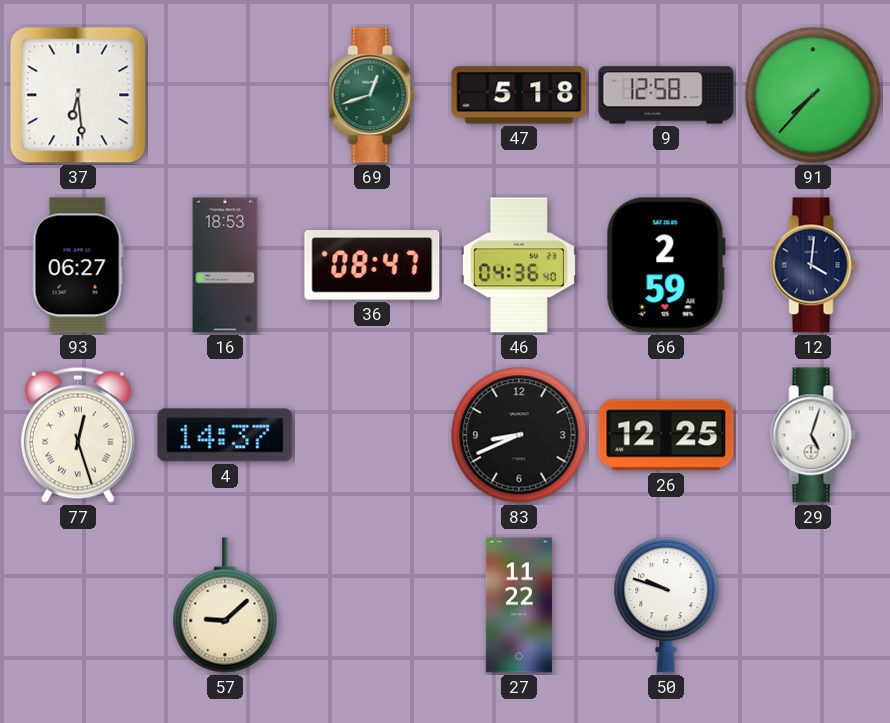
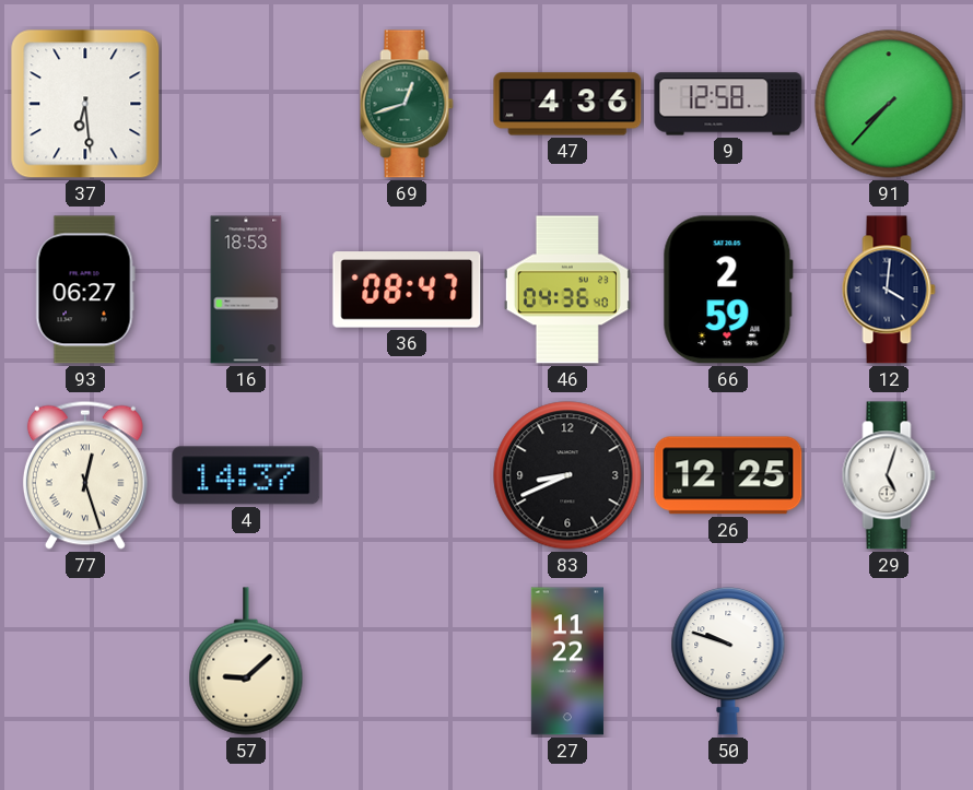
47: 5:18 -> 4:36
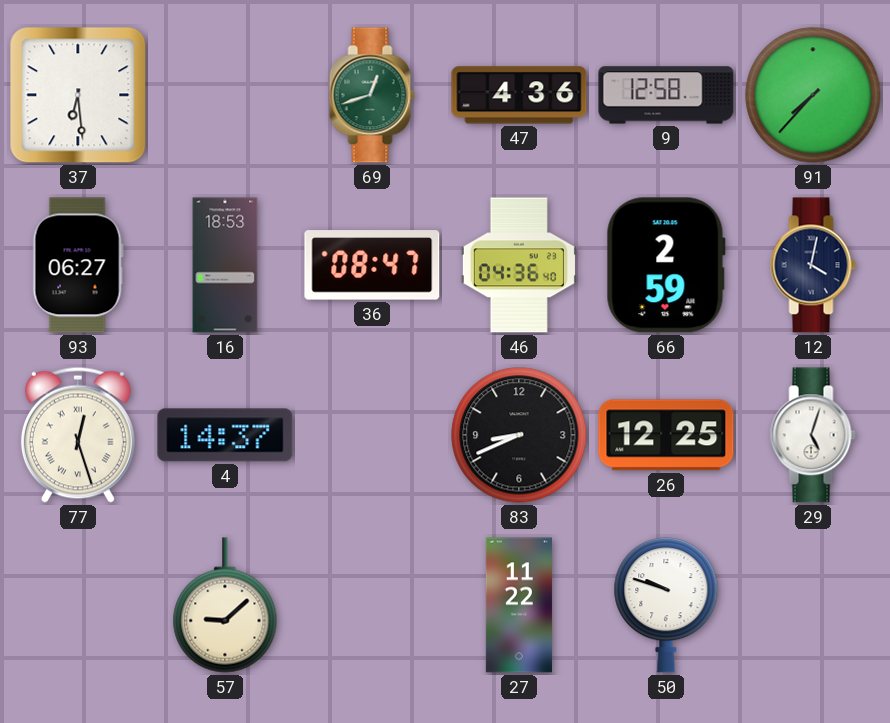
12: 4:01 -> 4:02
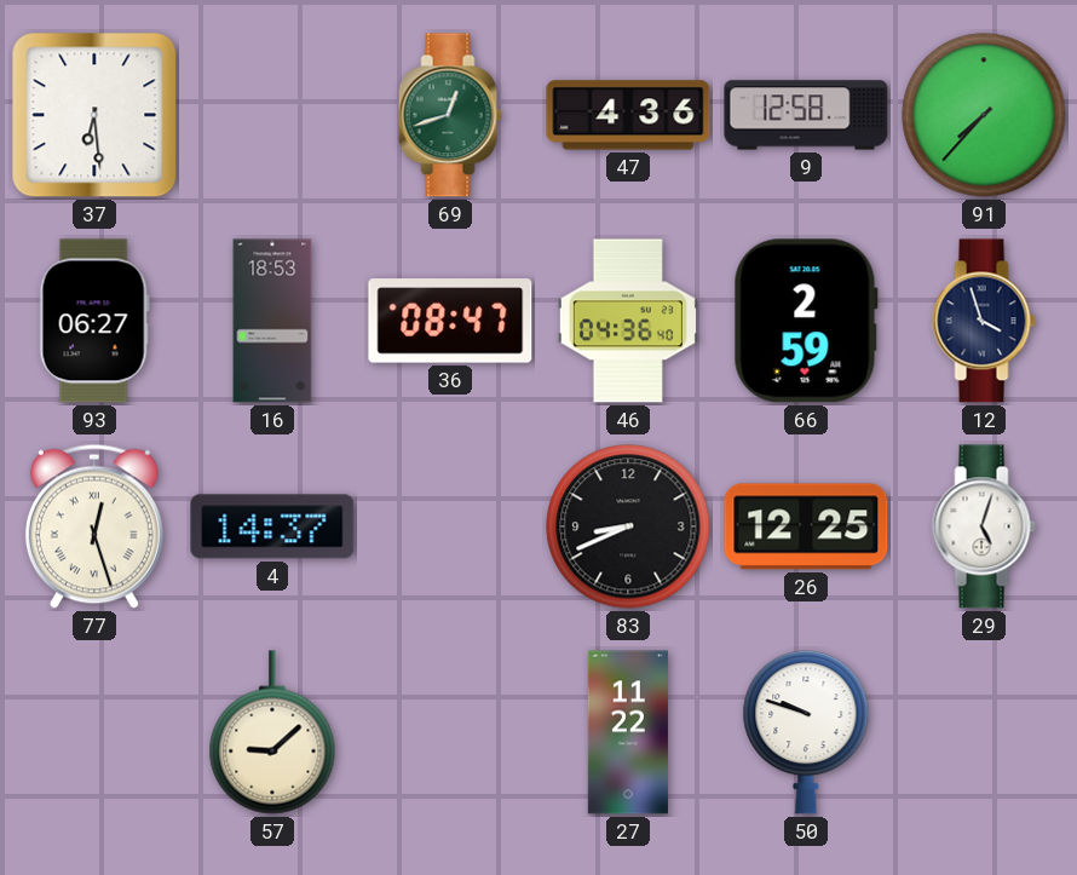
12: 4:02 -> 3:57
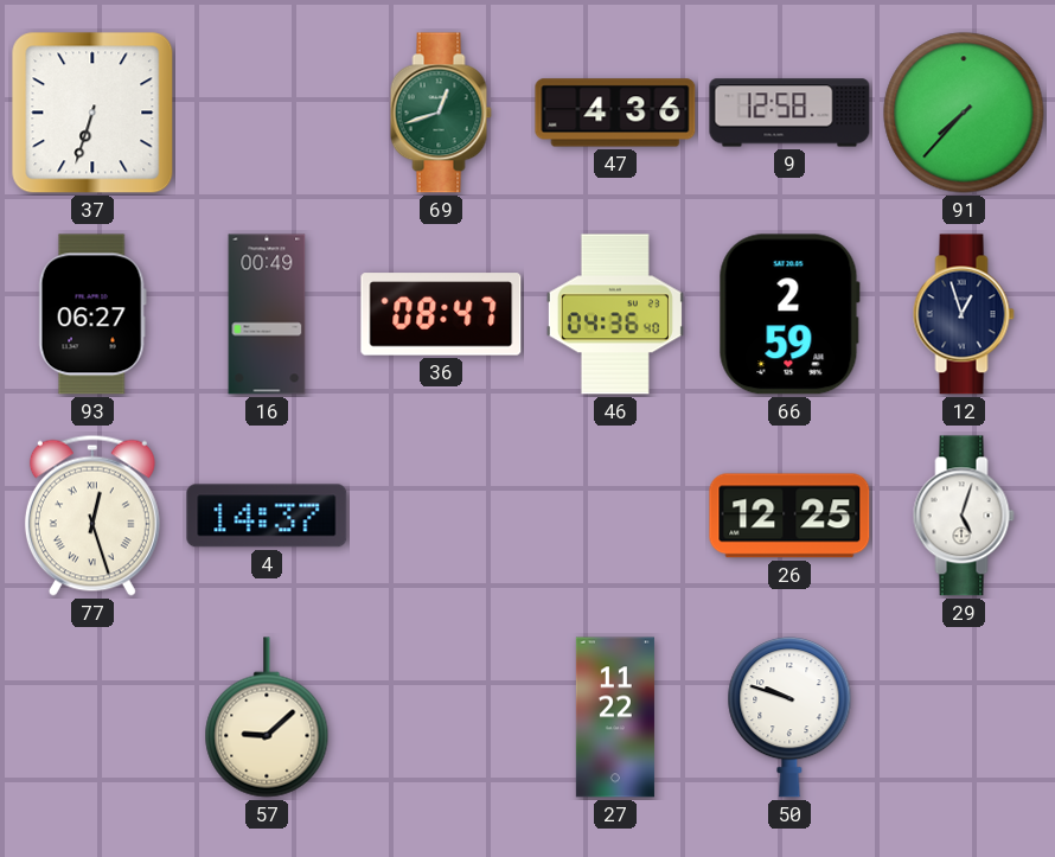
37: 6:29 -> 6:33
16: 18:53 -> 00:49
12: 3:57 -> 12:57
83: 8:41 -> none
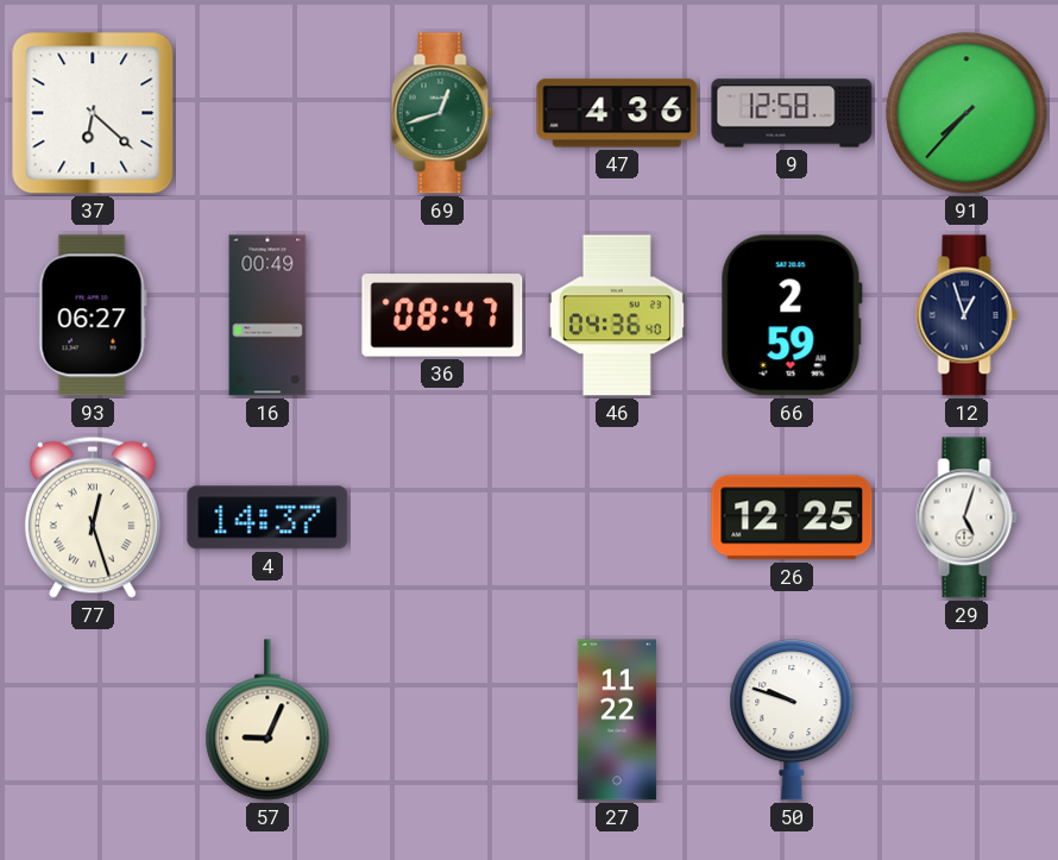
37: 6:33 -> 6:22
57: 9:08 -> 9:04
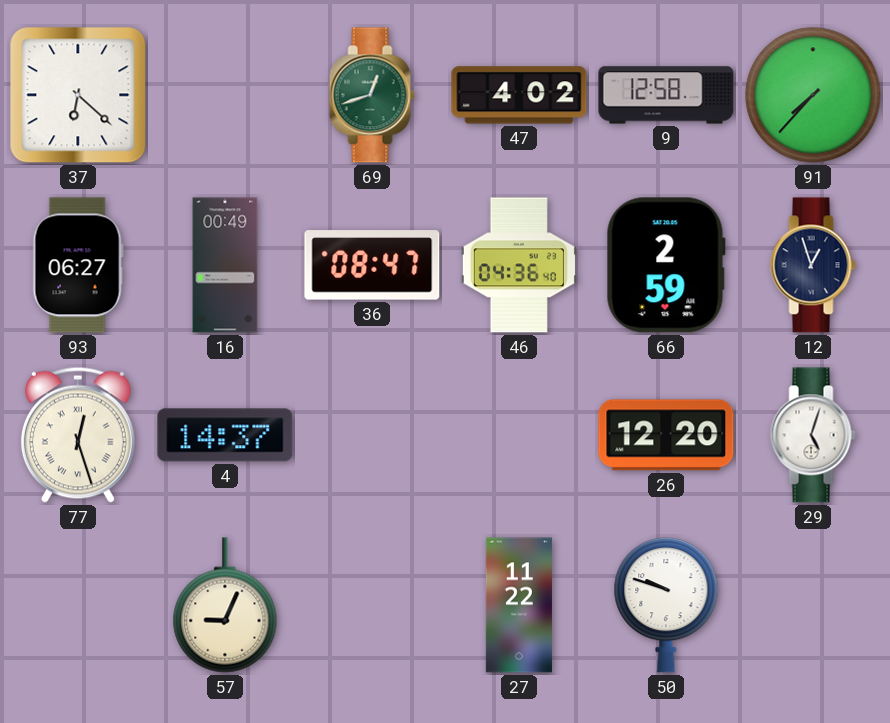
47: 4:36 -> 4:02
26: 12:25 -> 12:20
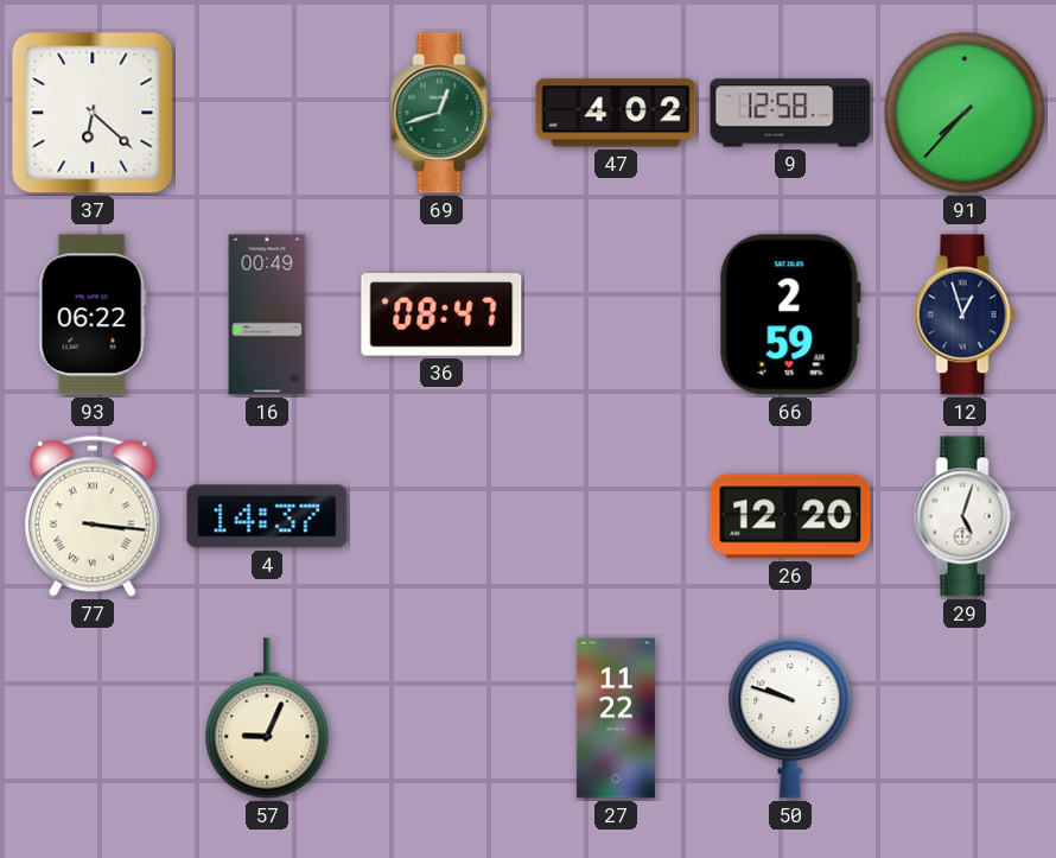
93: 06:27 -> 06:22
46: 04:36 -> none
77: 12:27 -> 3:16
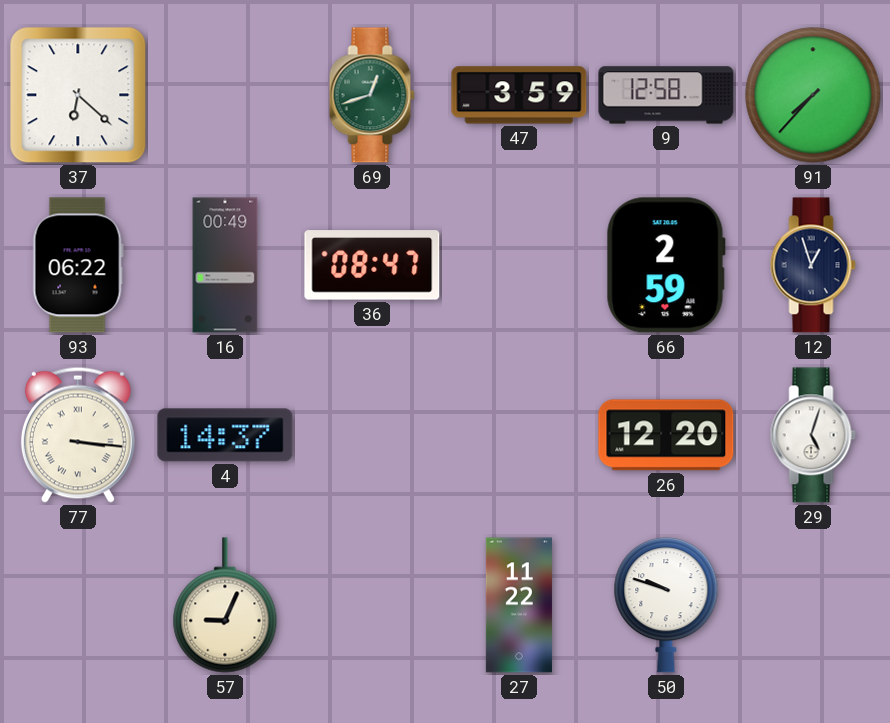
47: 4:02 -> 3:59
